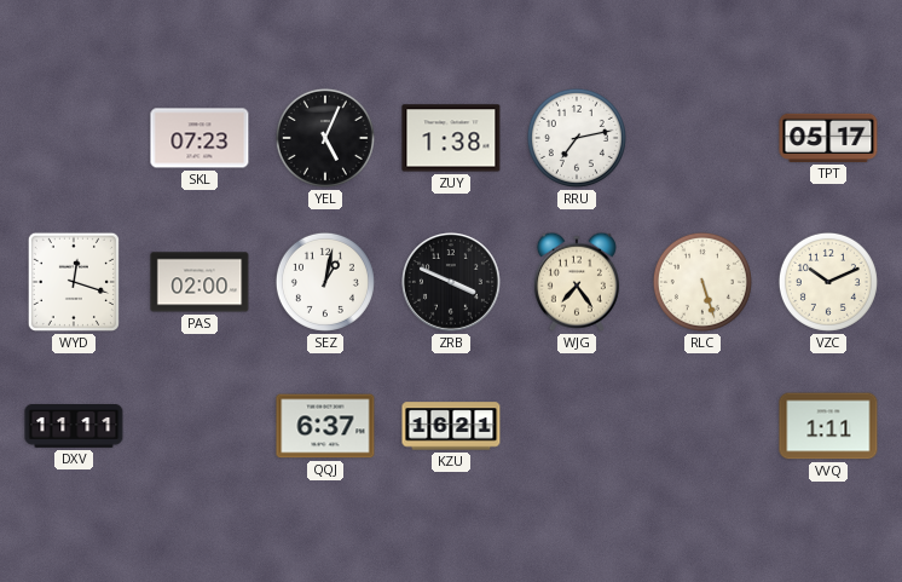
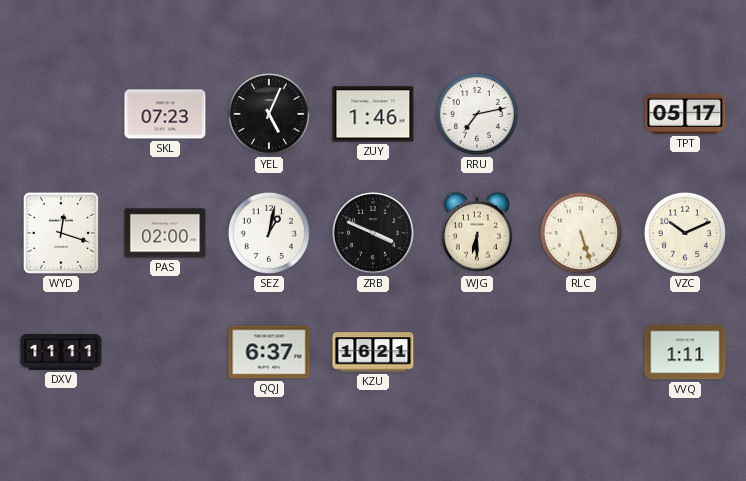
ZUY: 1:38 -> 1:46
WJG: 7:24 -> 6:30
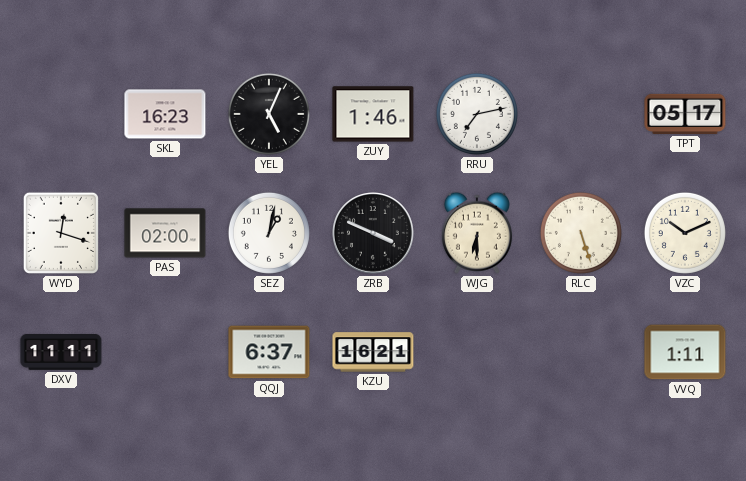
SKL: 07:23 -> 16:23
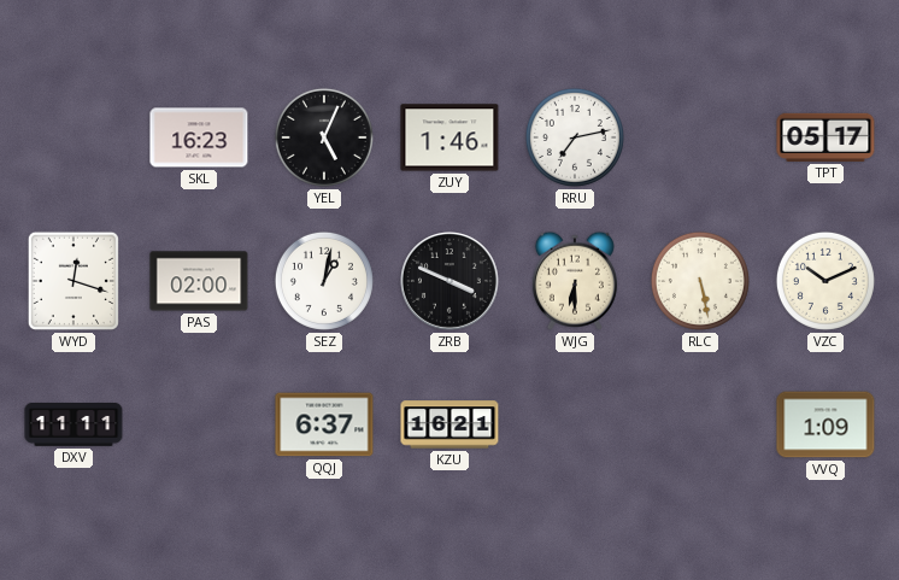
RLC: 5:27 -> 5:28
VVQ: 1:11 -> 1:09
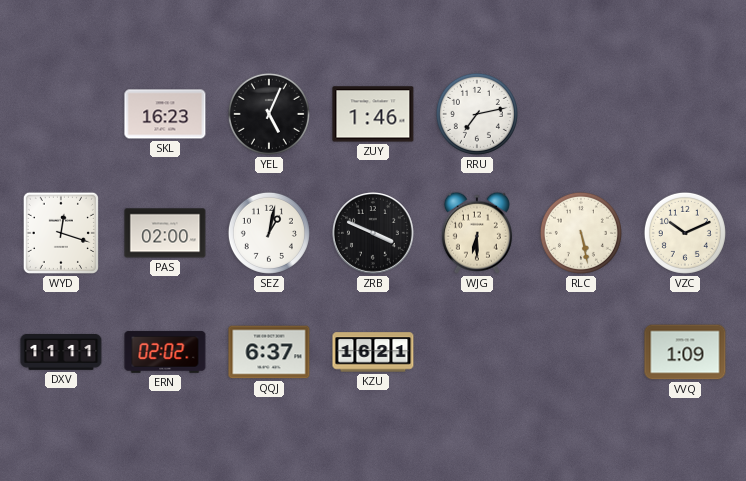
TPT: 05:17 -> none
ERN: none -> 02:02
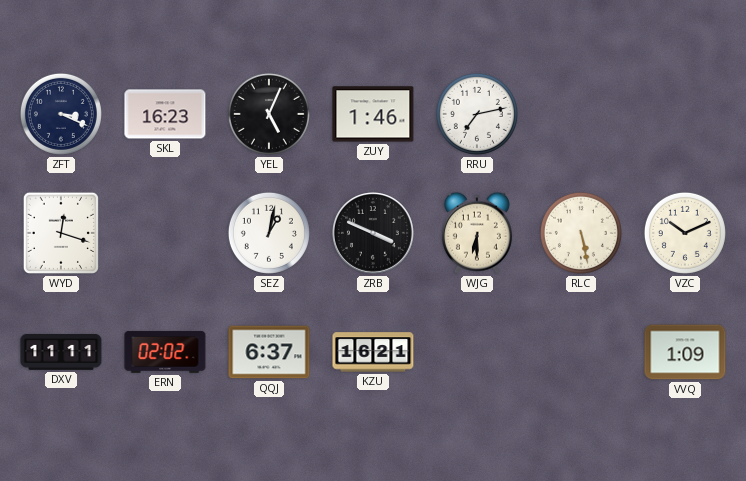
ZFT: none -> 3:19
PAS: 02:00 -> none
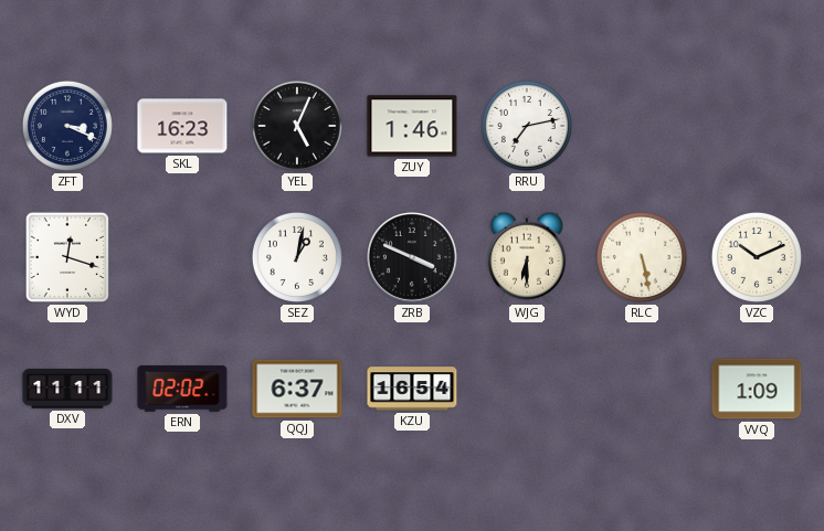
KZU: 16:21 -> 16:54
